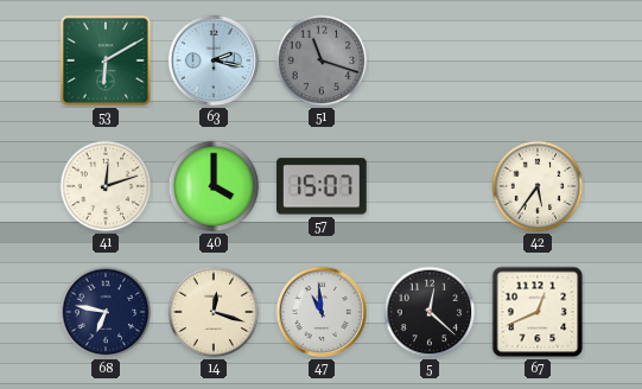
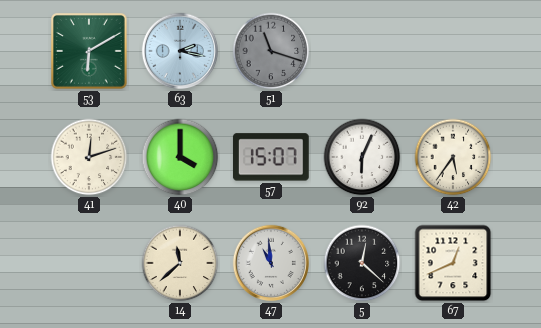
92: none -> 6:04
68: 6:47 -> none
14: 12:18 -> 11:38
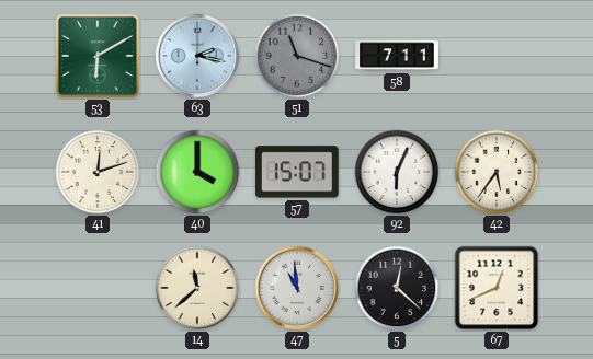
58: none -> 7:11
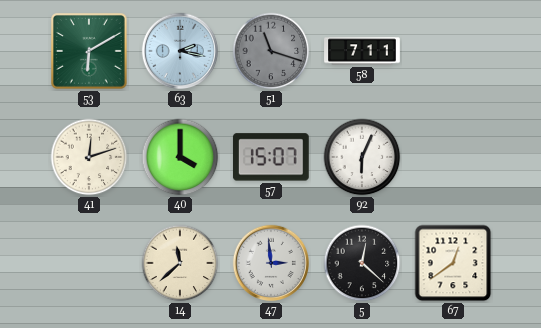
42: 5:36 -> none
47: 10:59 -> 2:59
67: 12:41 -> 12:39
